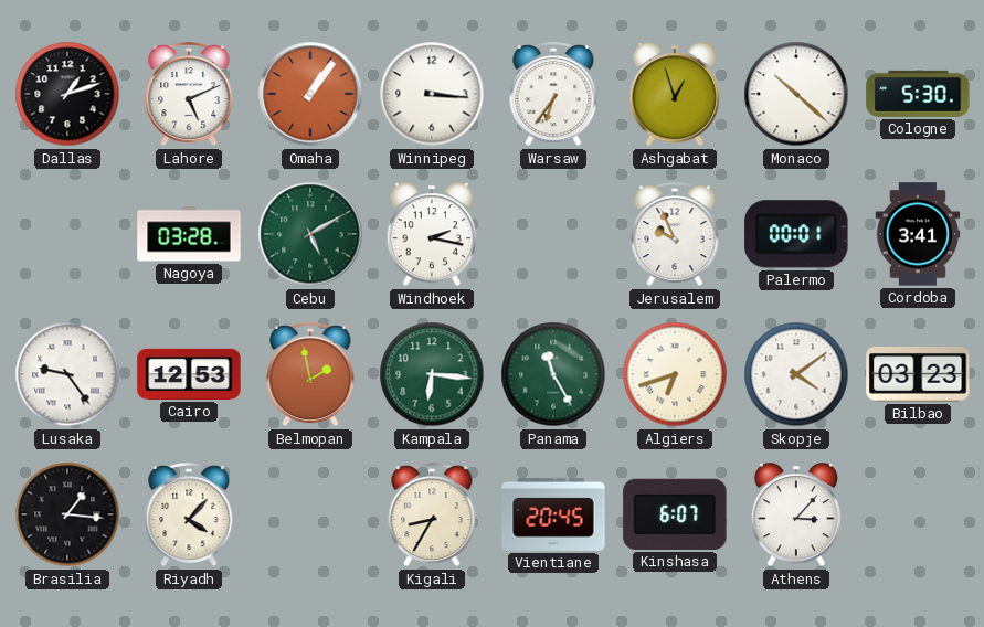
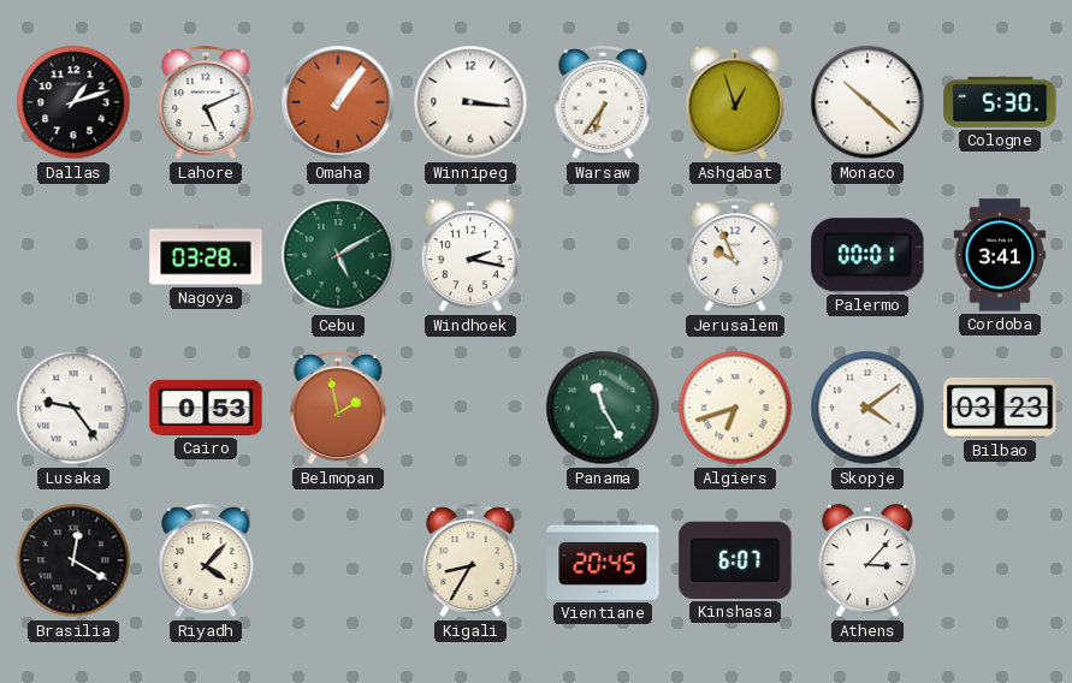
Cairo: 12:53 -> 0:53
Kampala: 6:16 -> none
Brasilia: 1:16 -> 12:20
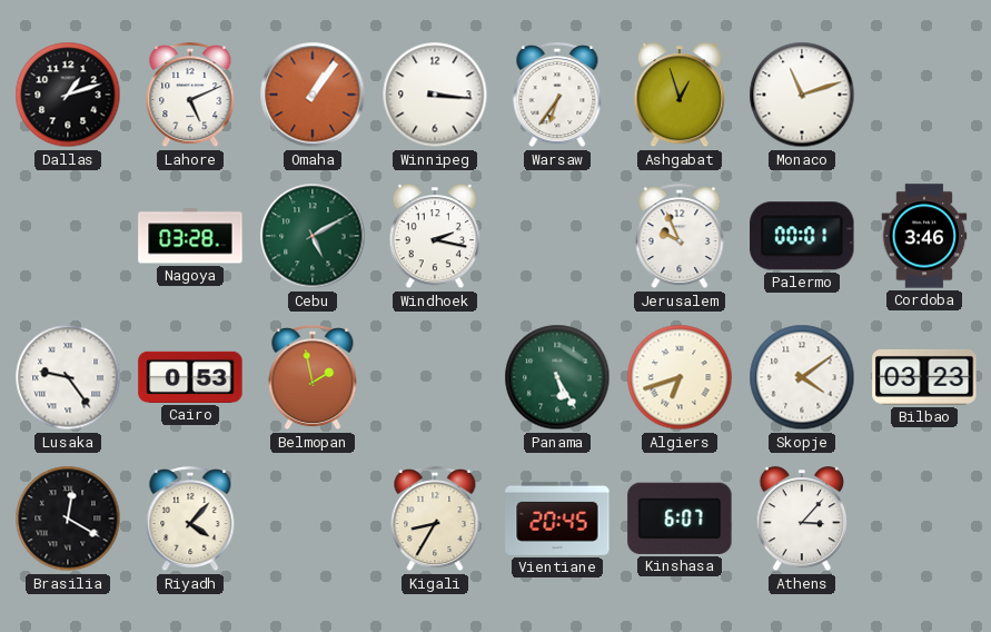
Monaco: 10:22 -> 11:12
Cologne: 5:30 -> none
Cordoba: 3:41 -> 3:46
Panama: 11:25 -> 5:25
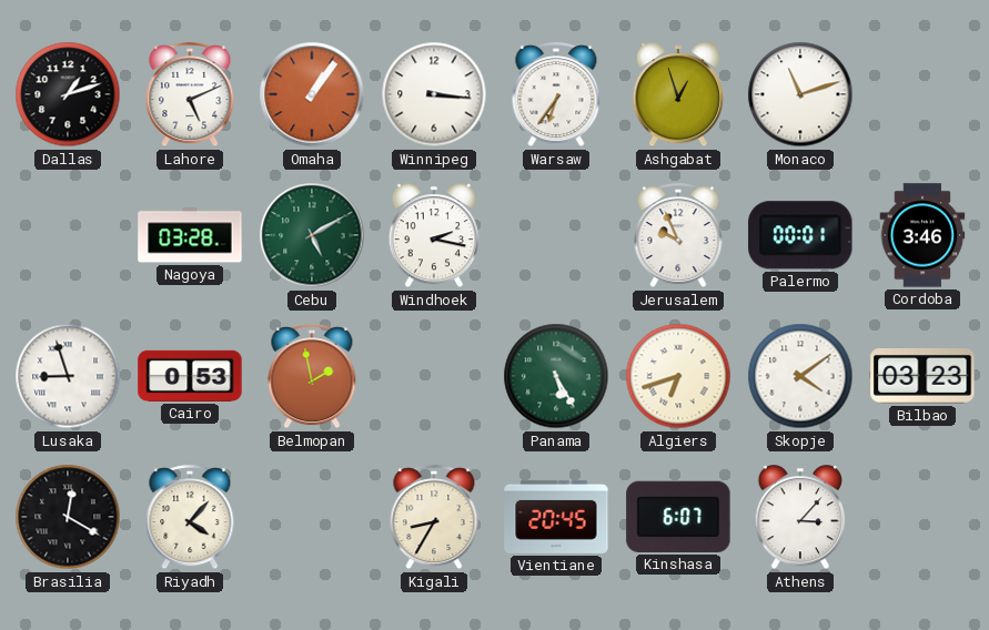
Lusaka: 9:24 -> 8:57
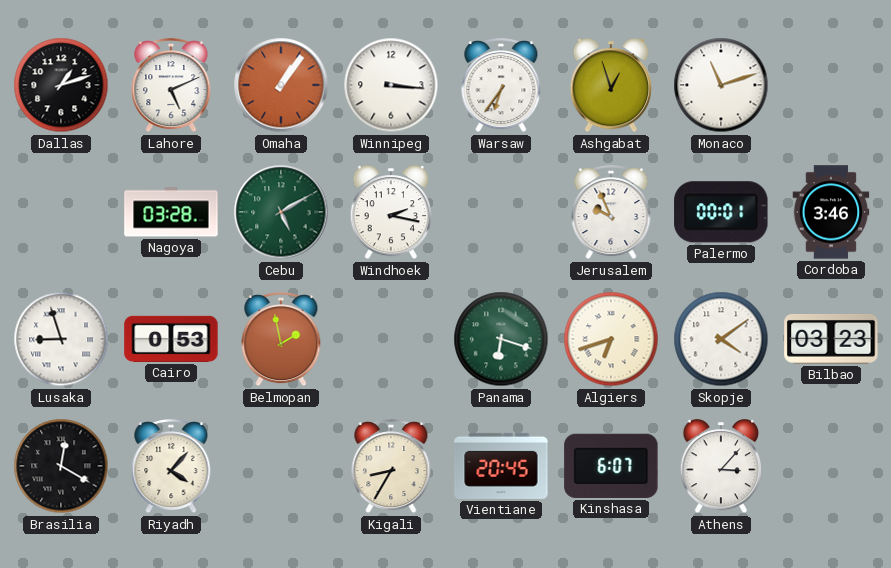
Panama: 5:25 -> 6:18
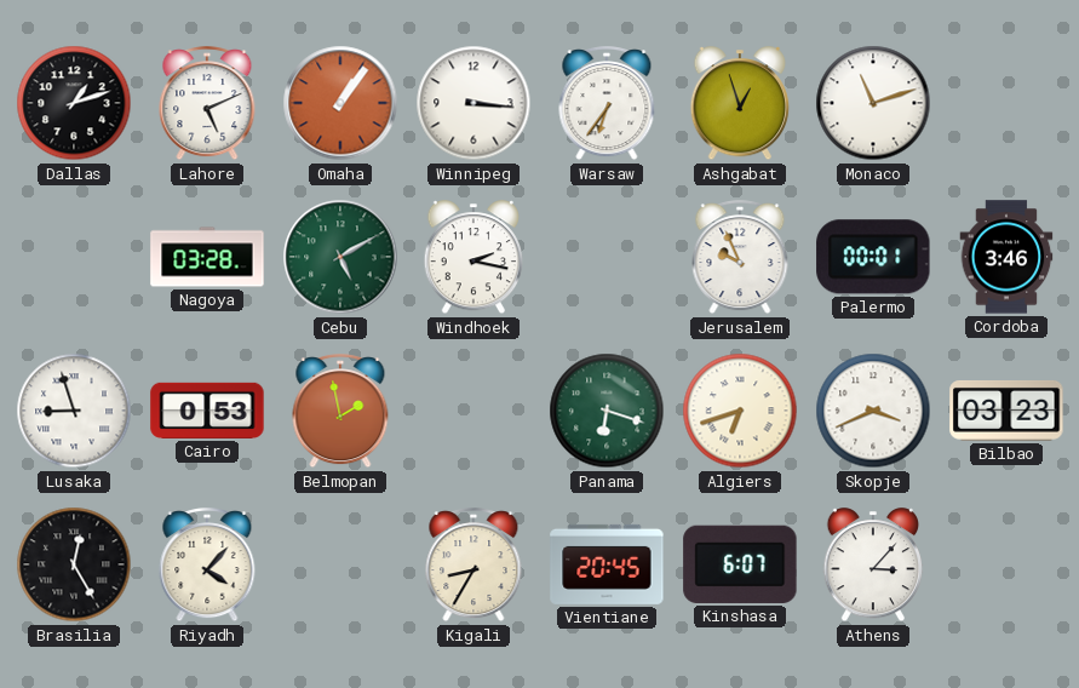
Skopje: 4:09 -> 3:41
Brasilia: 12:20 -> 12:25
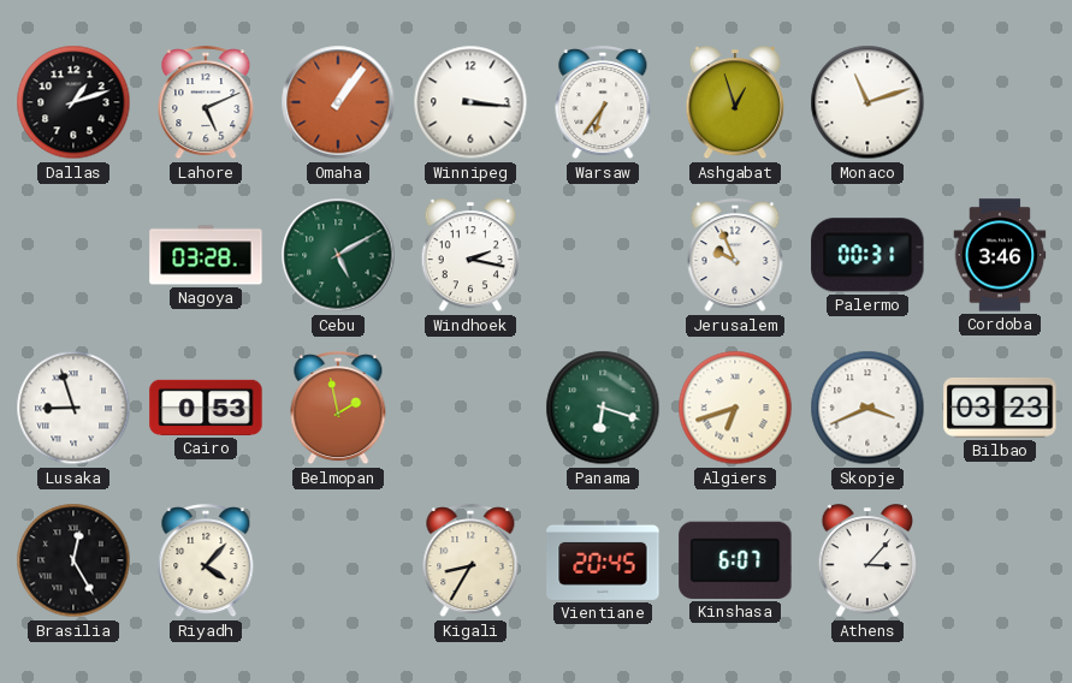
Palermo: 00:01 -> 00:31
